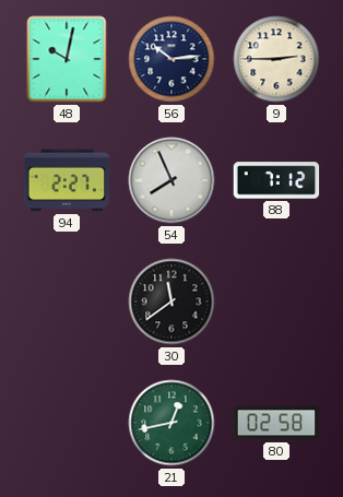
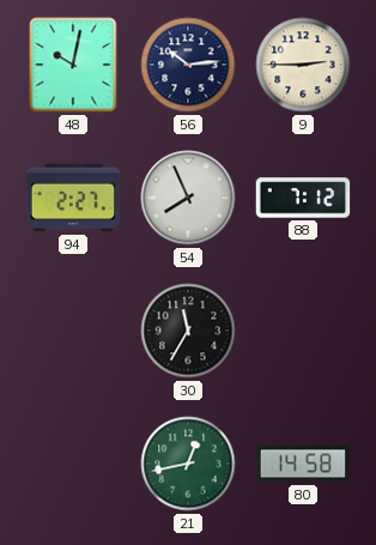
30: 11:39 -> 11:35
80: 02:58 -> 14:58
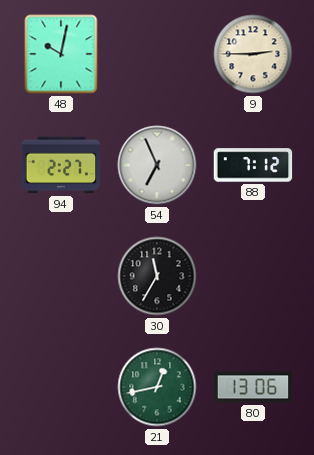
56: 10:14 -> none
54: 7:56 -> 6:56
80: 14:58 -> 13:06
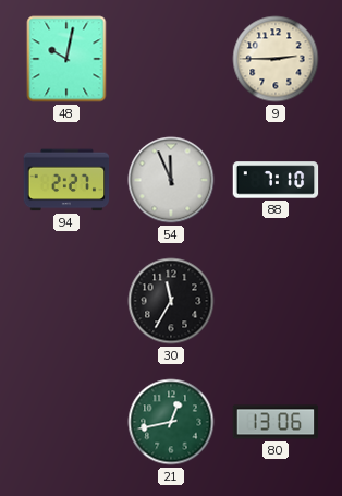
54: 6:56 -> 11:56
88: 7:12 -> 7:10
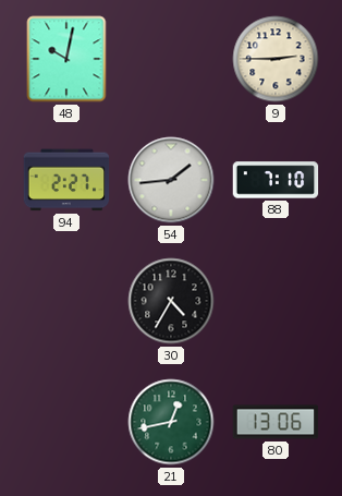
54: 11:56 -> 1:44
30: 11:35 -> 4:35
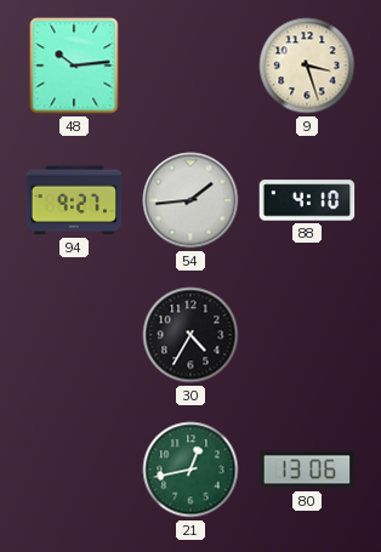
48: 10:02 -> 10:14
9: 2:45 -> 3:27
94: 2:27 -> 9:27
88: 7:10 -> 4:10
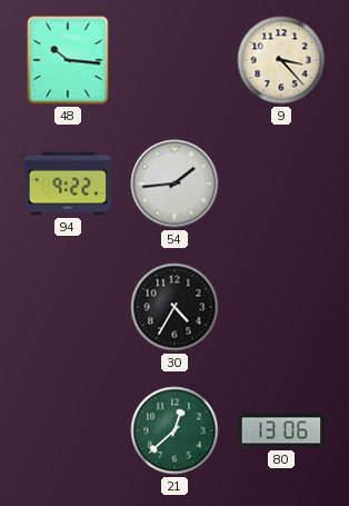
48: 10:14 -> 10:16
9: 3:27 -> 3:23
94: 9:27 -> 9:22
88: 4:10 -> none
21: 12:43 -> 12:38
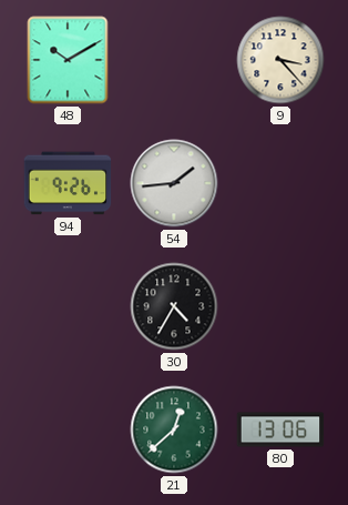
48: 10:16 -> 10:10
94: 9:22 -> 9:26
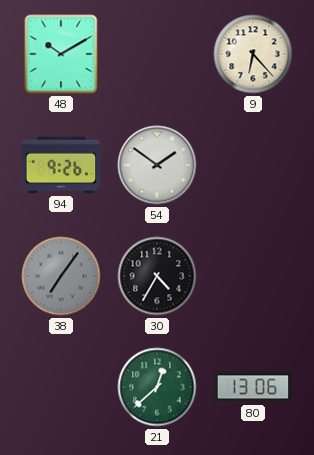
9: 3:23 -> 6:23
54: 1:44 -> 1:51
38: none -> 7:06
